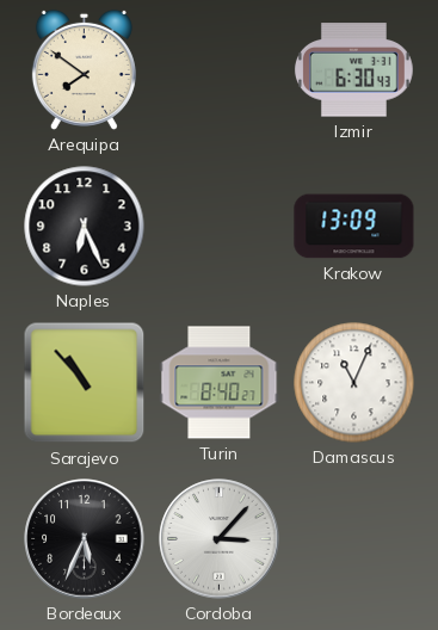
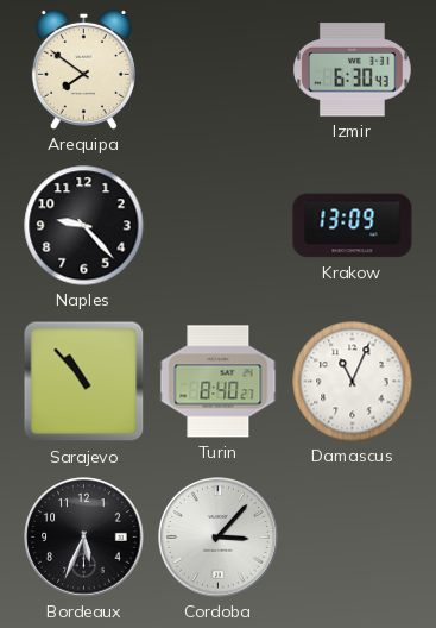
Naples: 6:26 -> 9:23
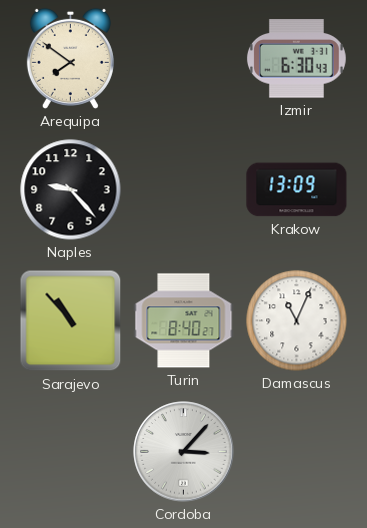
Bordeaux: 5:34 -> none
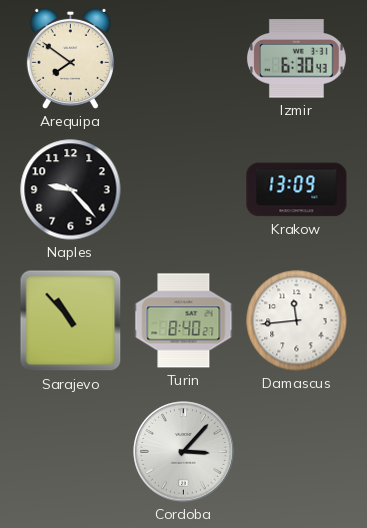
Damascus: 11:04 -> 11:44
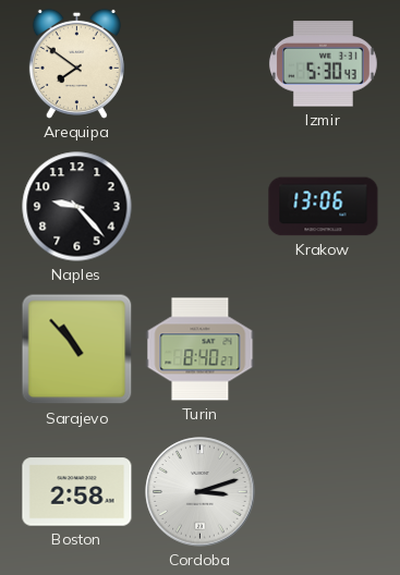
Izmir: 6:30 -> 5:30
Krakow: 13:09 -> 13:06
Damascus: 11:44 -> none
Boston: none -> 2:58
Cordoba: 3:07 -> 3:12
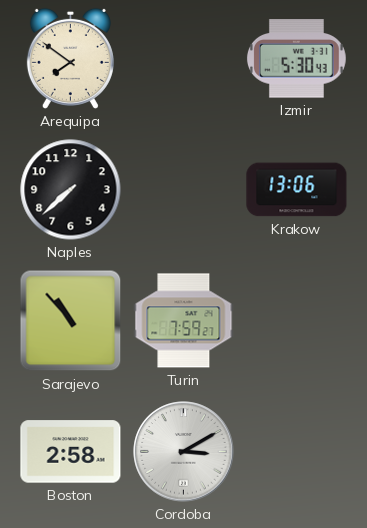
Naples: 9:23 -> 7:38
Turin: 8:40 -> 7:59
Cordoba: 3:12 -> 3:10
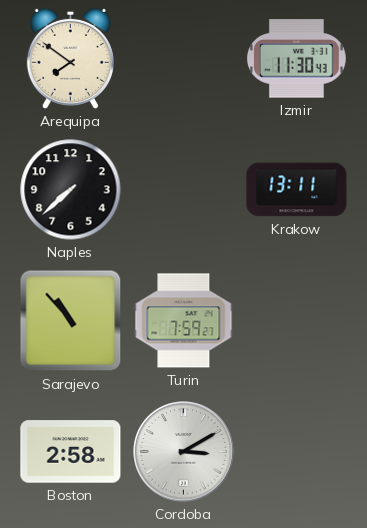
Izmir: 5:30 -> 11:30
Krakow: 13:06 -> 13:11
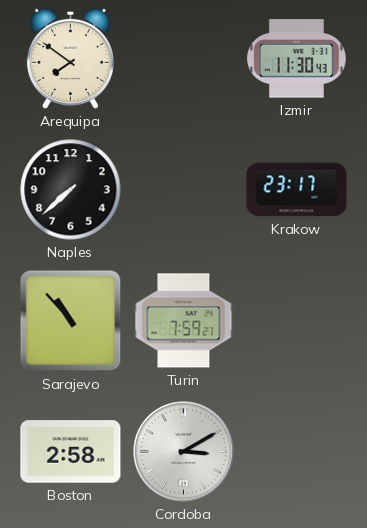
Krakow: 13:11 -> 23:17
